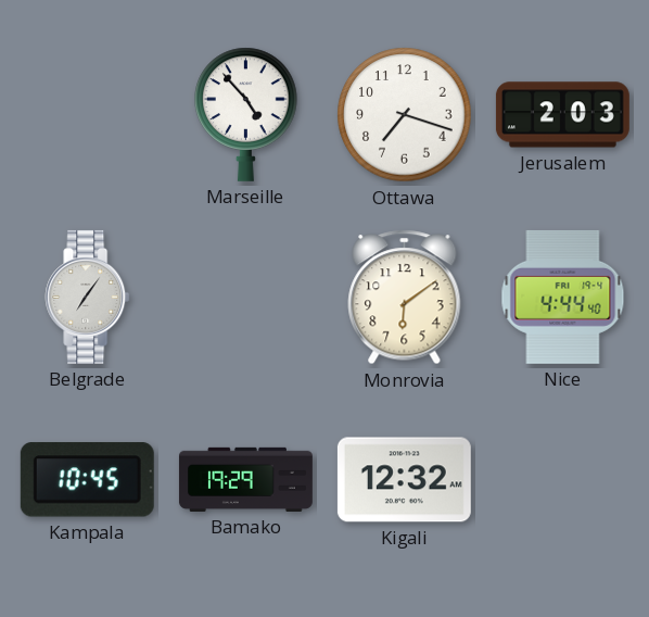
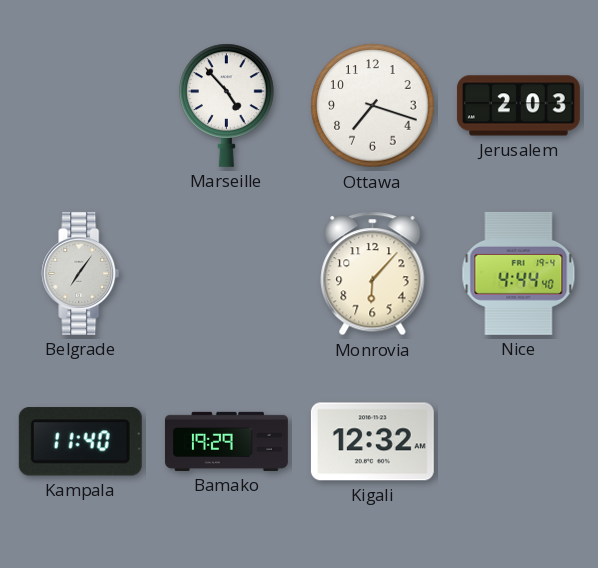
Monrovia: 6:09 -> 6:07
Kampala: 10:45 -> 11:40
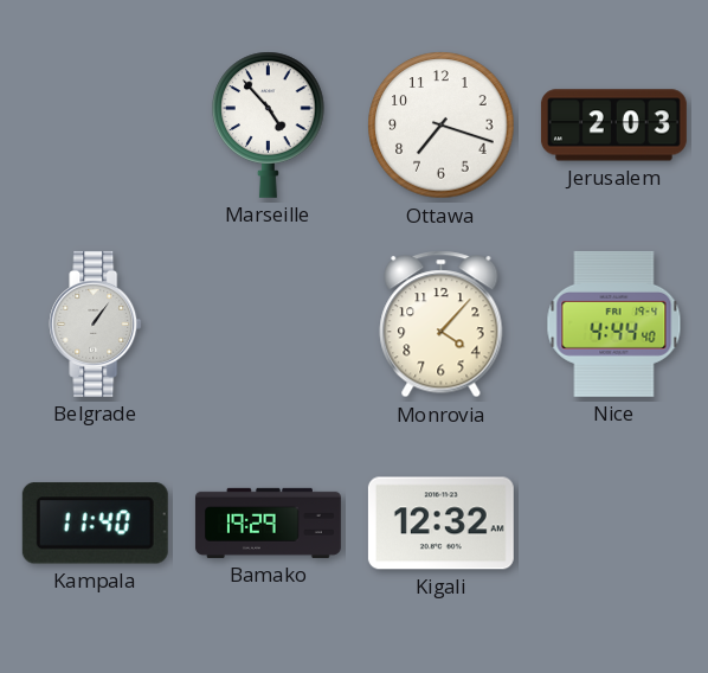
Belgrade: 7:06 -> 1:06
Monrovia: 6:07 -> 4:07
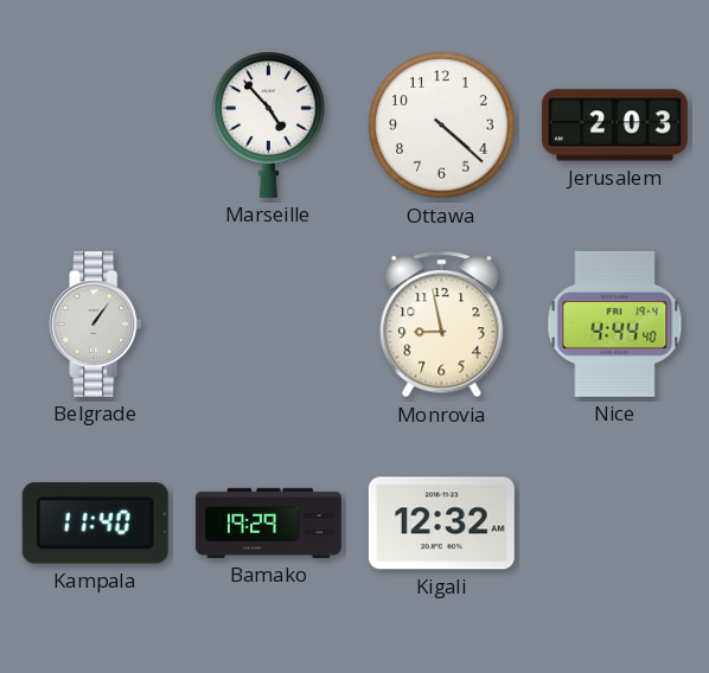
Ottawa: 7:18 -> 4:22
Monrovia: 4:07 -> 8:58
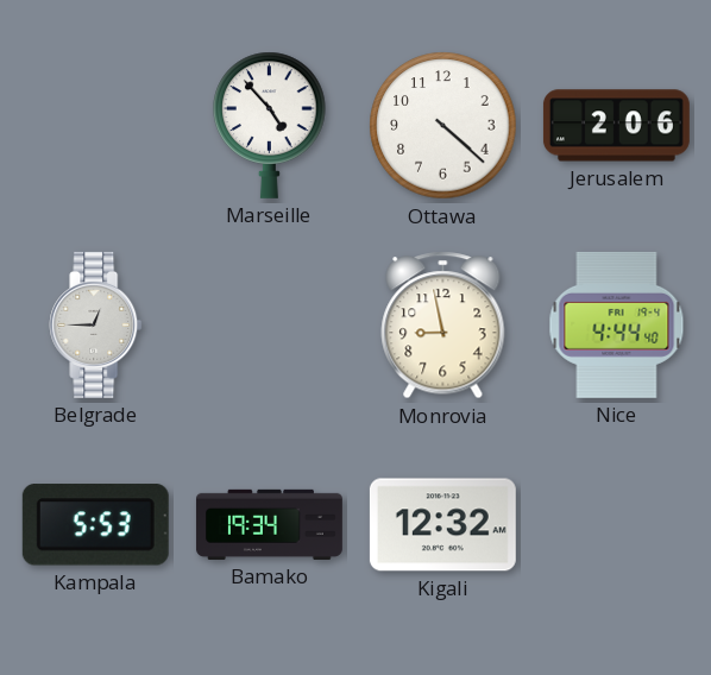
Jerusalem: 2:03 -> 2:06
Belgrade: 1:06 -> 12:45
Kampala: 11:40 -> 5:53
Bamako: 19:29 -> 19:34
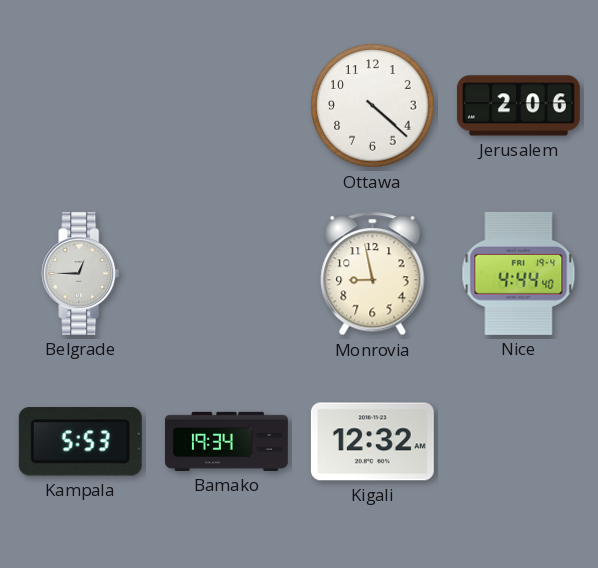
Marseille: 4:53 -> none
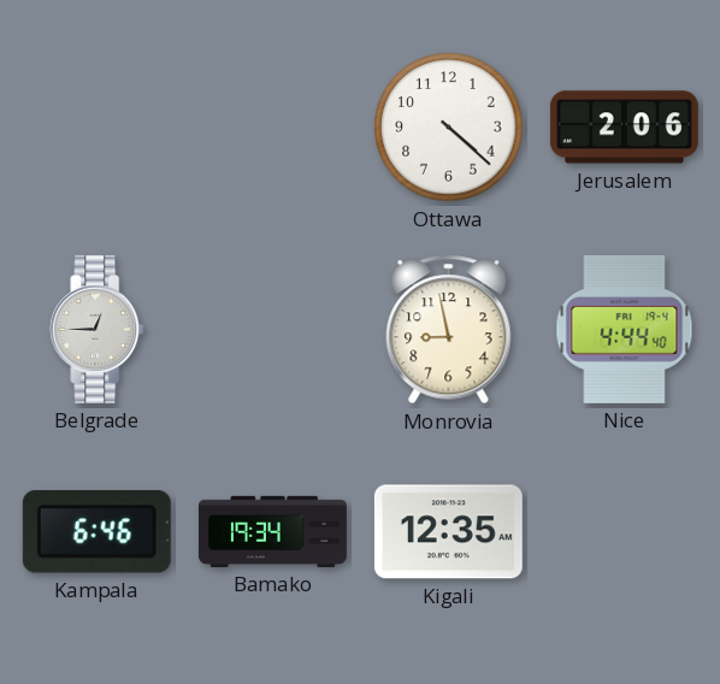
Kampala: 5:53 -> 6:46
Kigali: 12:32 -> 12:35
